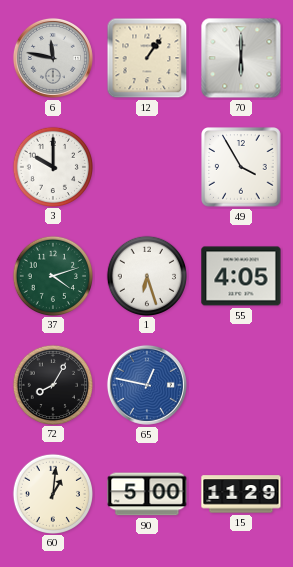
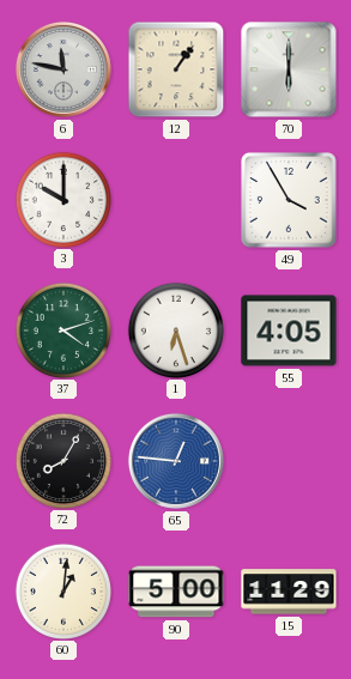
65: 12:47 -> 12:46
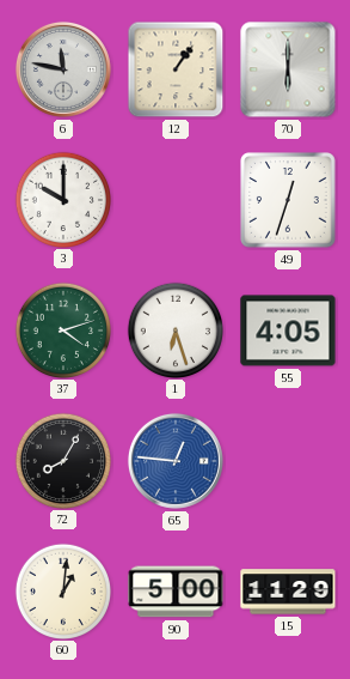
49: 3:55 -> 12:33
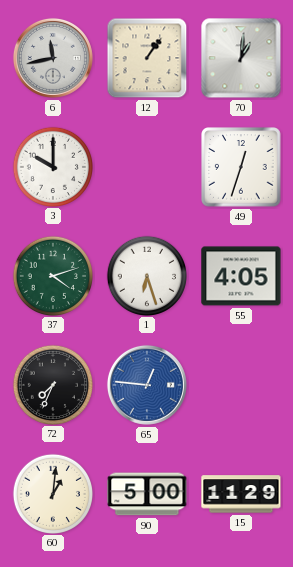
6: 11:47 -> 11:43
70: 6:00 -> 1:01
72: 8:05 -> 7:34
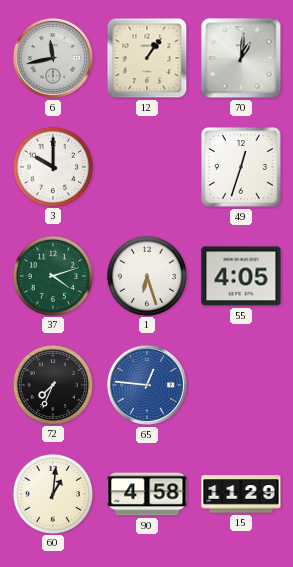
90: 5:00 -> 4:58
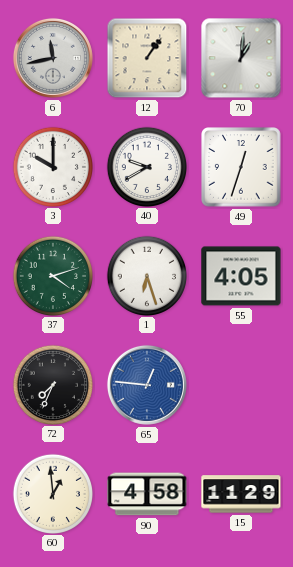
40: none -> 9:40
60: 1:01 -> 12:59
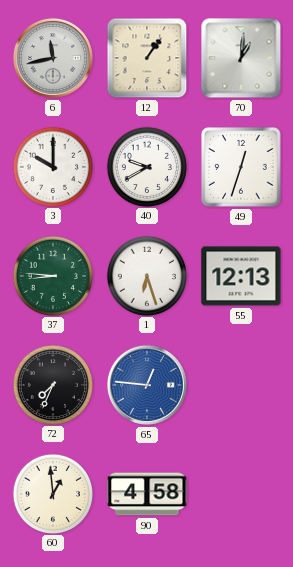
37: 4:12 -> 8:46
55: 4:05 -> 12:13
15: 11:29 -> none
